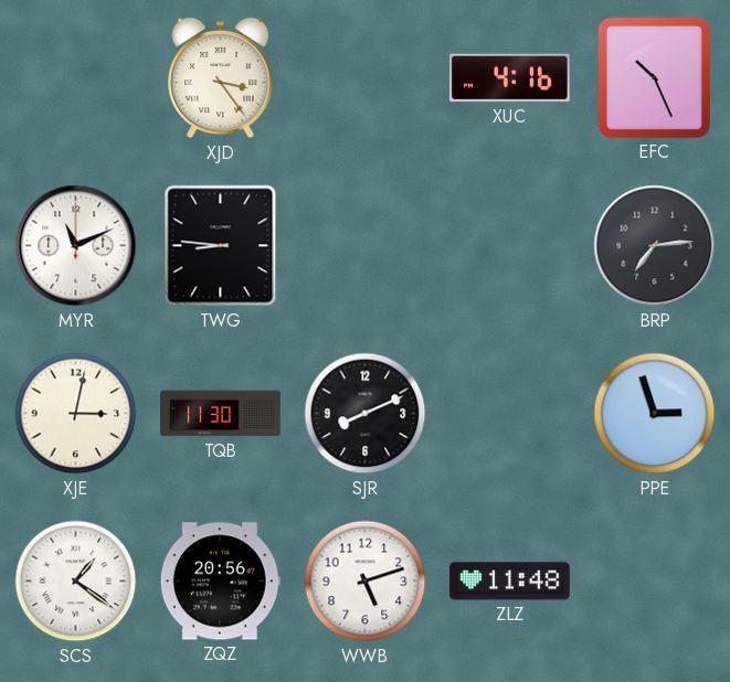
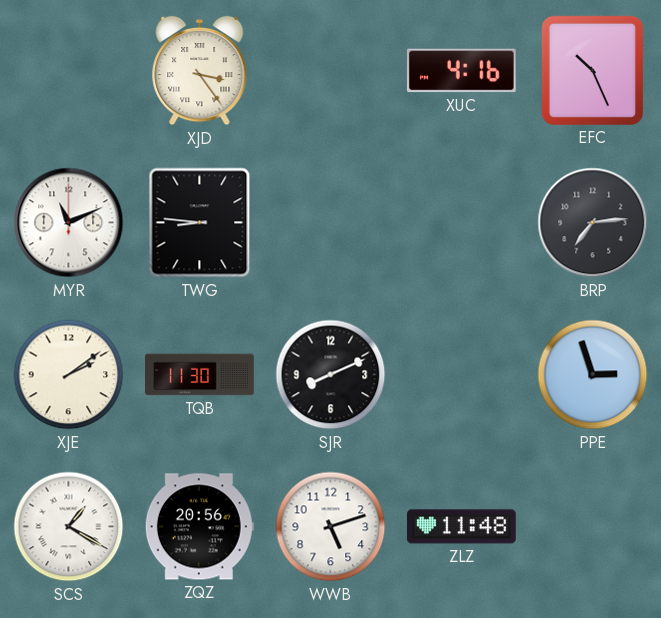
XJE: 3:02 -> 2:09
SCS: 1:21 -> 1:20
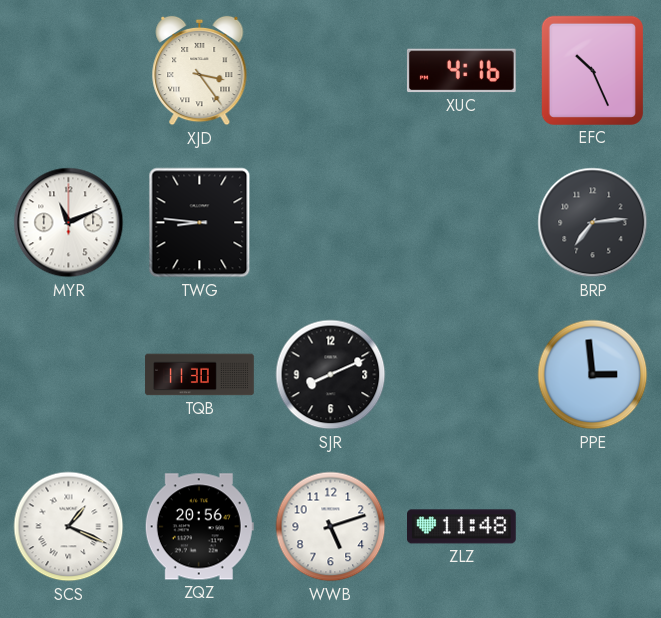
XJE: 2:09 -> none
PPE: 2:57 -> 2:59
SCS: 1:20 -> 1:19
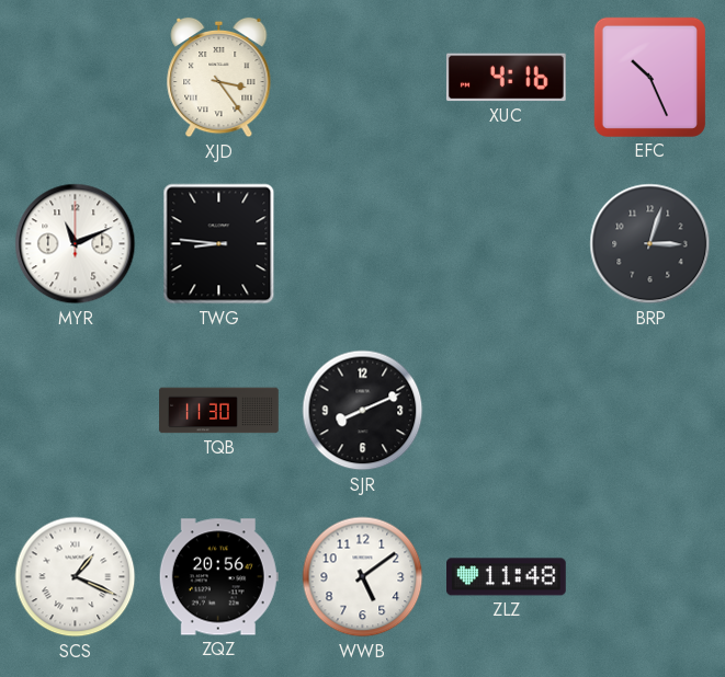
BRP: 7:14 -> 3:03
PPE: 2:59 -> none
WWB: 5:12 -> 5:09
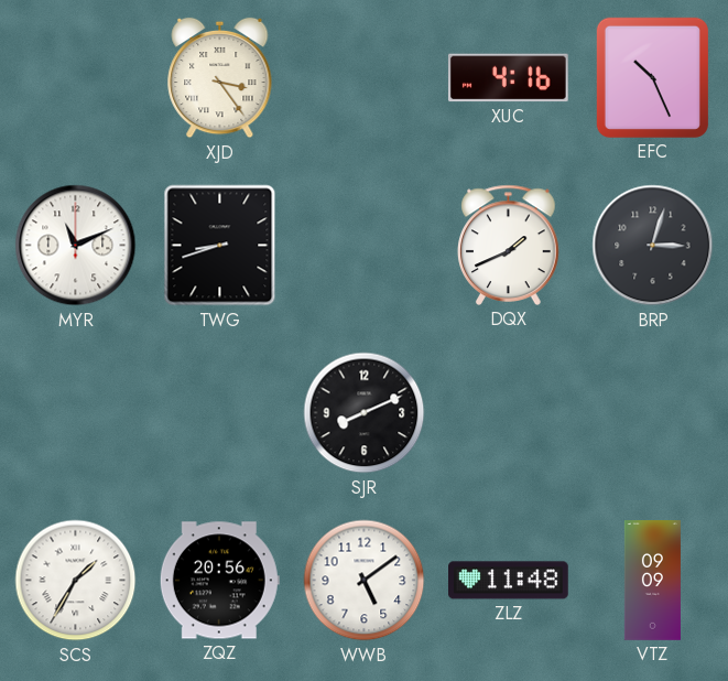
TWG: 8:46 -> 8:42
DQX: none -> 1:41
TQB: 11:30 -> none
SCS: 1:19 -> 1:35
VTZ: none -> 09:09
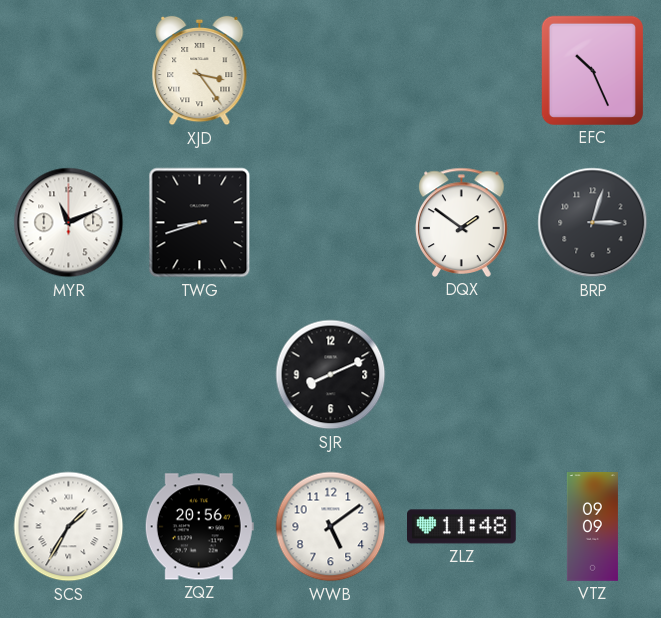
XUC: 4:16 -> none
DQX: 1:41 -> 1:51
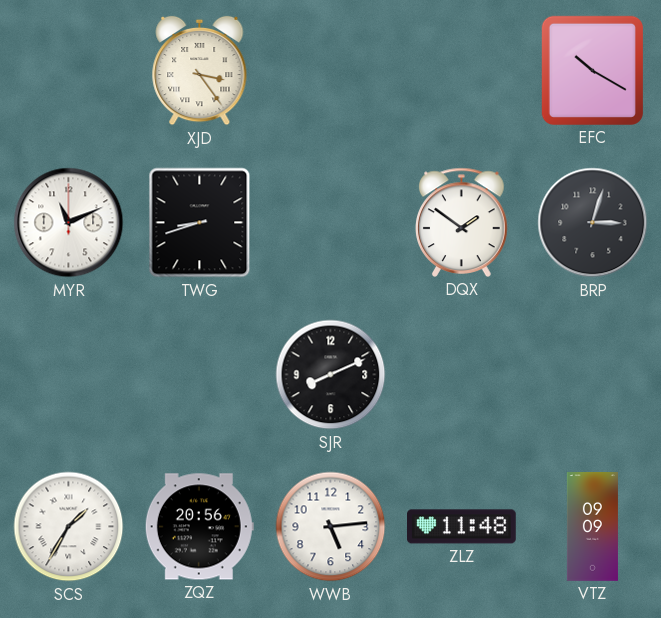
EFC: 10:26 -> 10:20
WWB: 5:09 -> 5:14
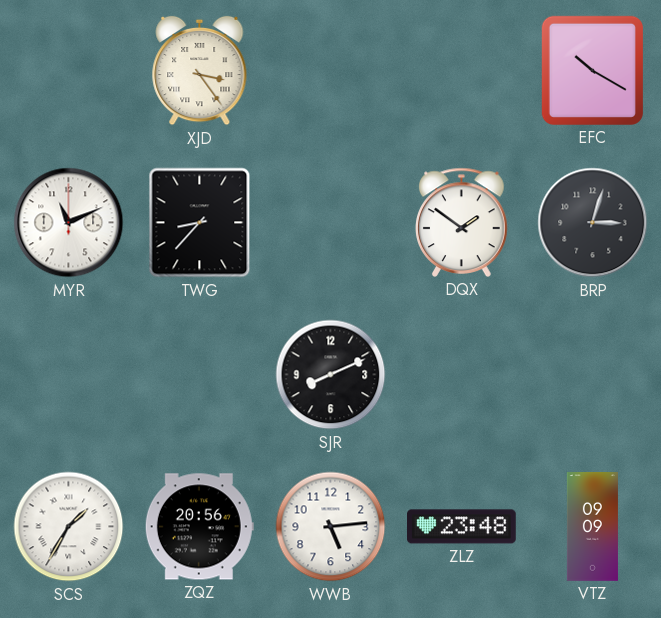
TWG: 8:42 -> 8:37
ZLZ: 11:48 -> 23:48
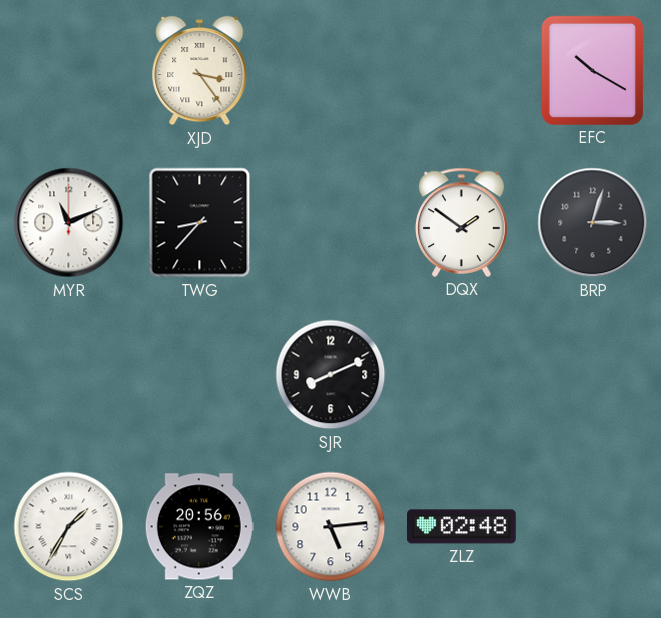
ZLZ: 23:48 -> 02:48
VTZ: 09:09 -> none
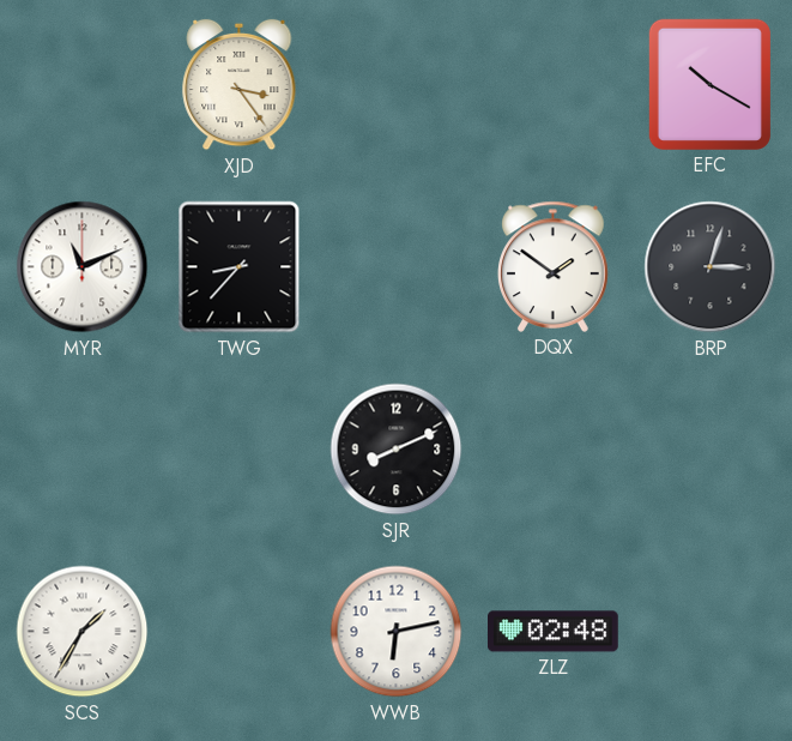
ZQZ: 20:56 -> none
WWB: 5:14 -> 6:13
